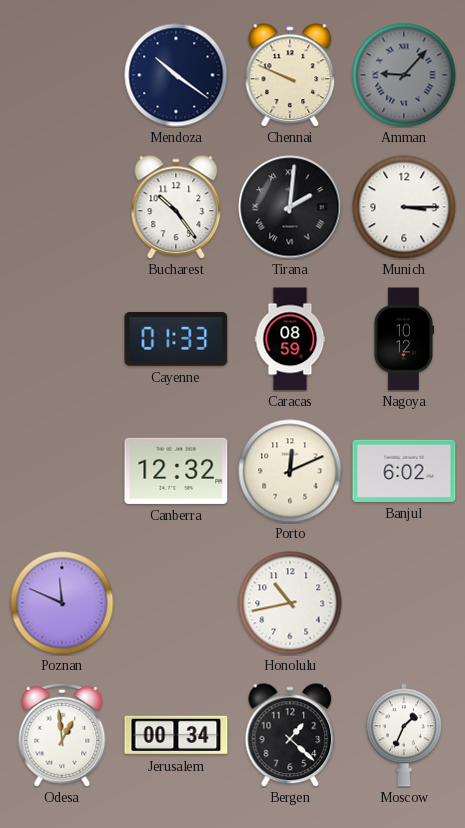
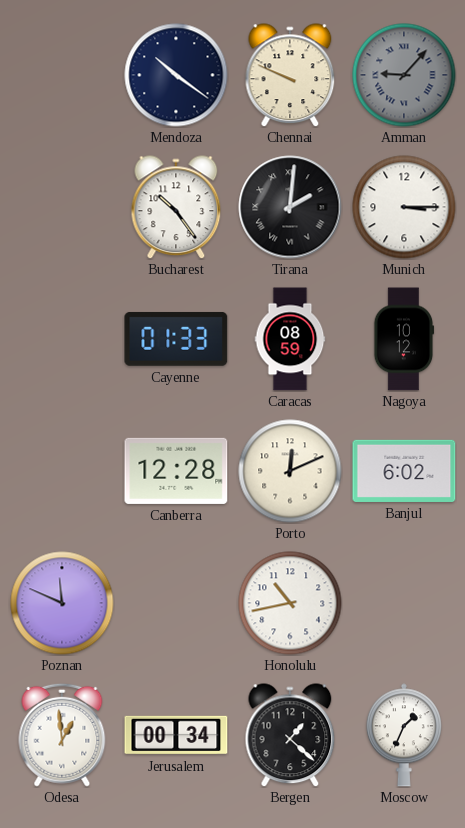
Canberra: 12:32 -> 12:28
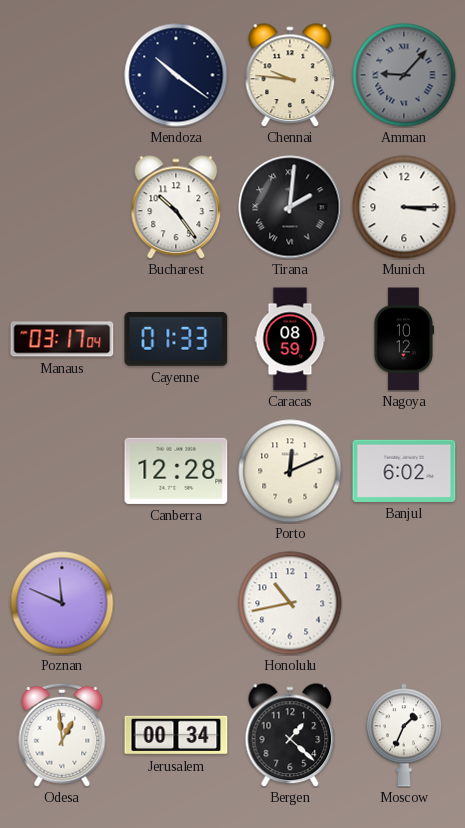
Chennai: 9:49 -> 9:46
Manaus: none -> 03:17
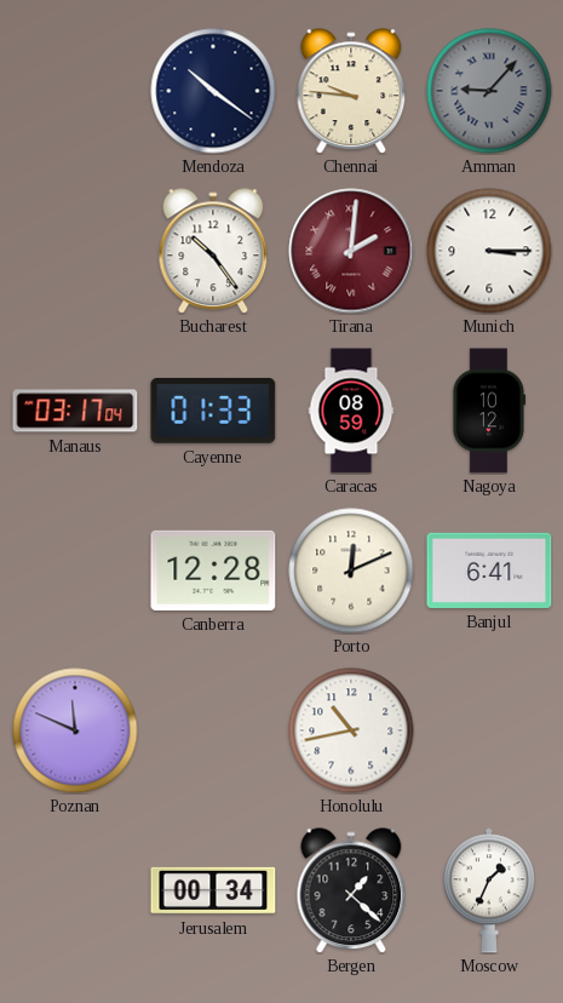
Tirana dial: black -> burgundy
Banjul: 6:02 -> 6:41
Odesa: 12:59 -> none
